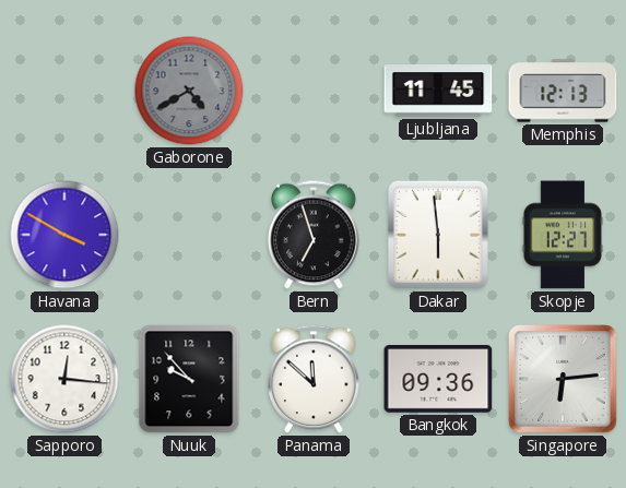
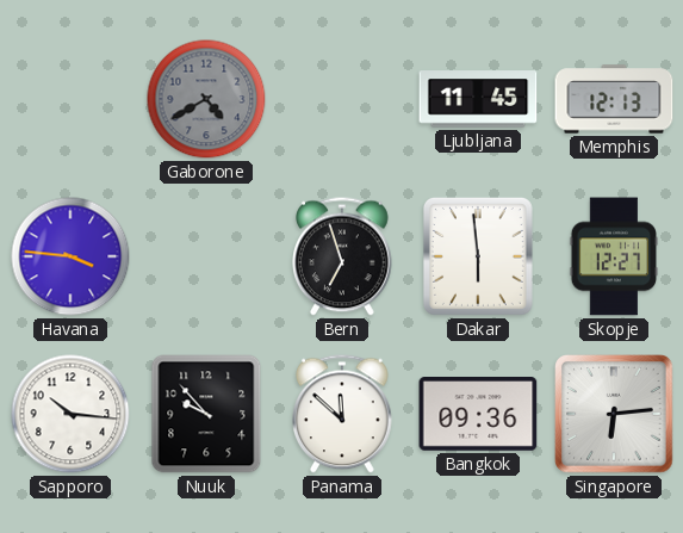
Havana: 3:50 -> 3:46
Sapporo: 12:16 -> 10:16
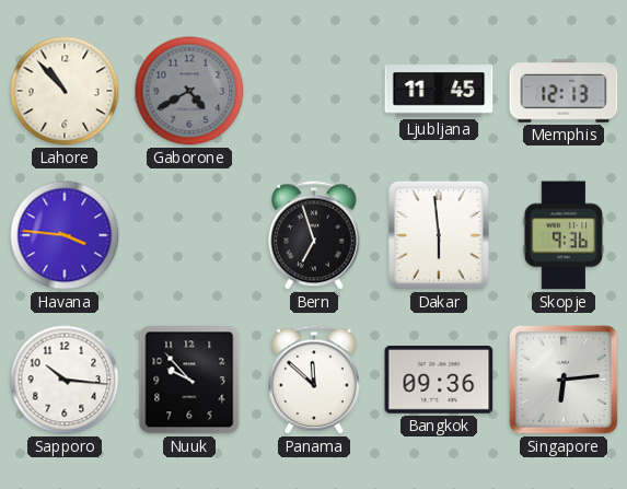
Lahore: none -> 10:53
Skopje: 12:27 -> 9:36
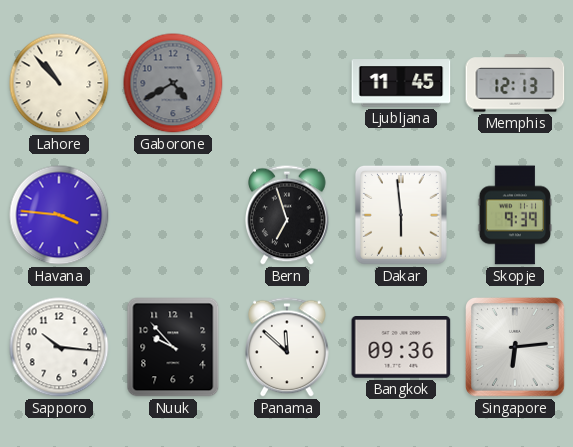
Skopje: 9:36 -> 9:39
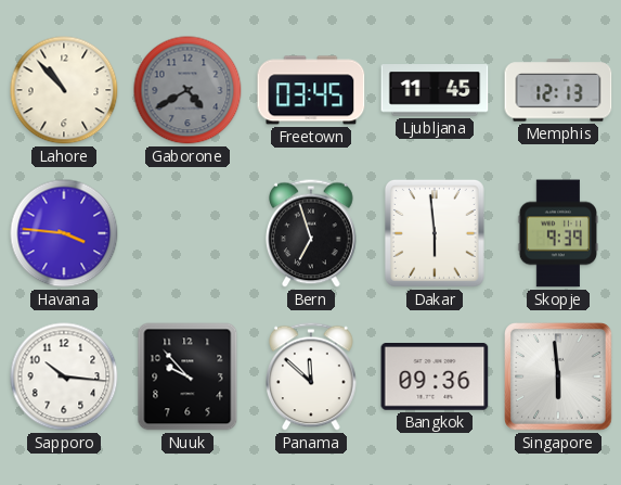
Freetown: none -> 03:45
Singapore: 6:14 -> 5:59
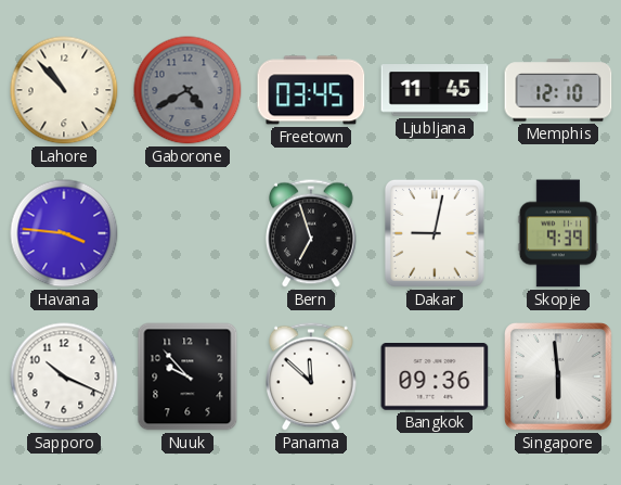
Memphis: 12:13 -> 12:10
Dakar: 5:59 -> 9:02
Sapporo: 10:16 -> 10:19
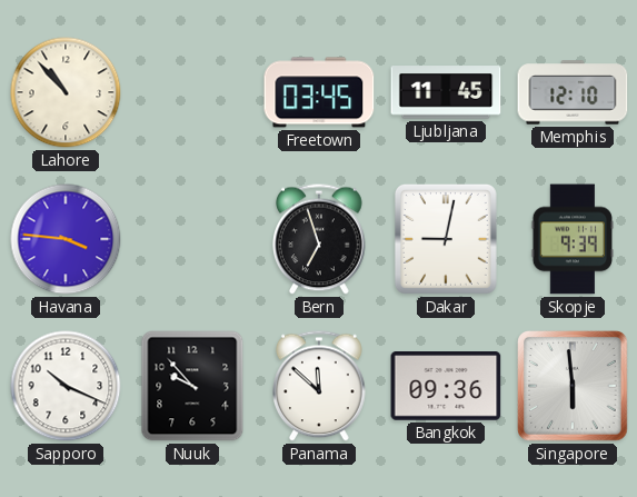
Gaborone: 4:40 -> none
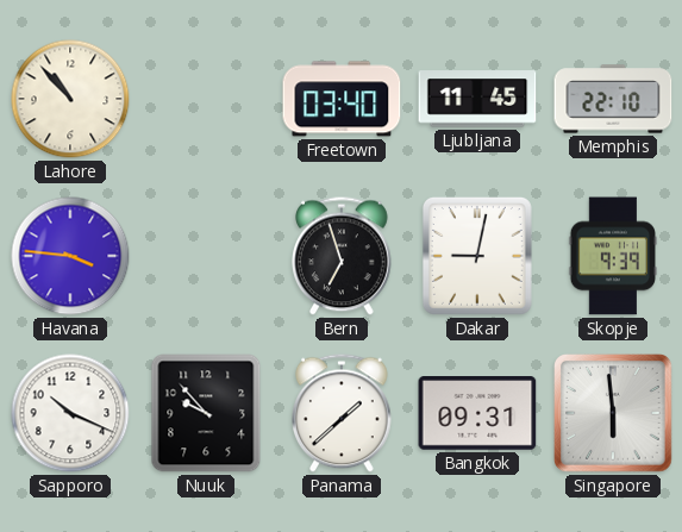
Freetown: 03:45 -> 03:40
Memphis: 12:10 -> 22:10
Panama: 11:52 -> 1:38
Bangkok: 09:36 -> 09:31
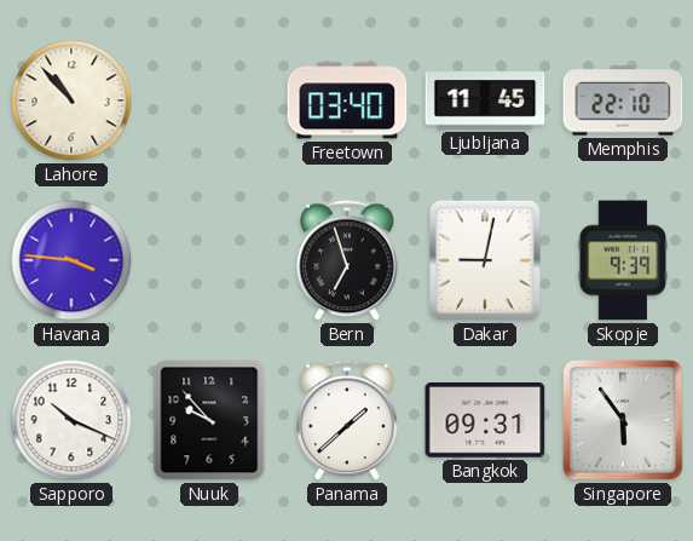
Singapore: 5:59 -> 5:54
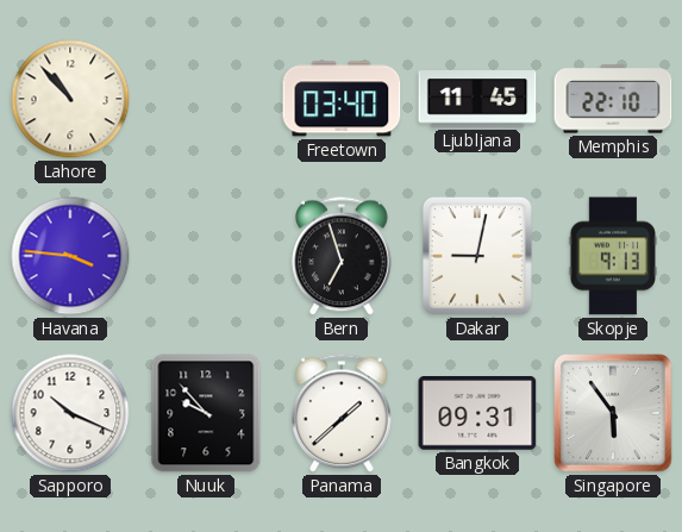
Skopje: 9:39 -> 9:13
